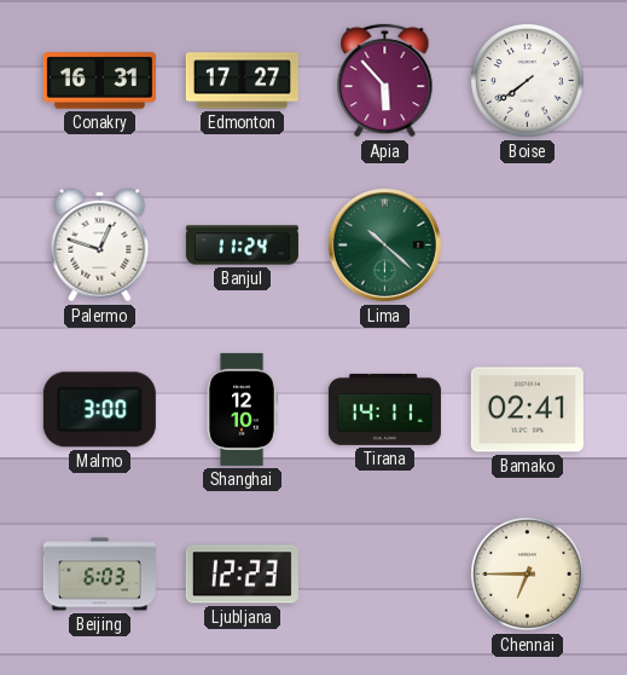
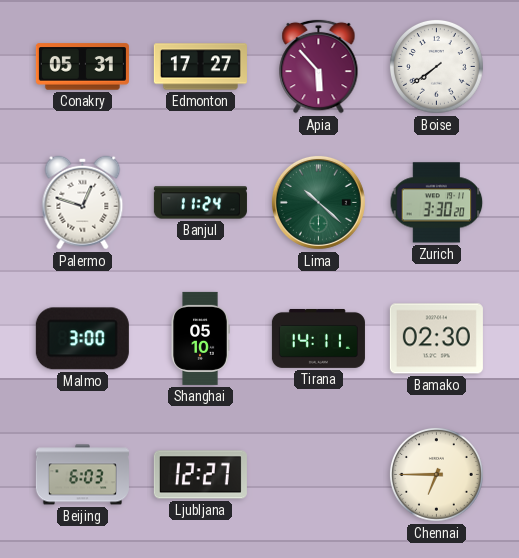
Conakry: 16:31 -> 05:31
Zurich: none -> 3:30
Shanghai: 12:10 -> 05:10
Bamako: 02:41 -> 02:30
Ljubljana: 12:23 -> 12:27
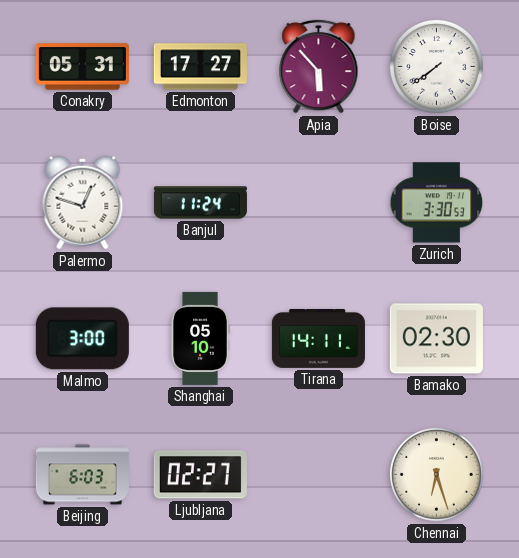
Lima: 10:22 -> none
Zurich: 3:30:20 -> 3:30:53
Ljubljana: 12:27 -> 02:27
Chennai: 6:45 -> 6:27
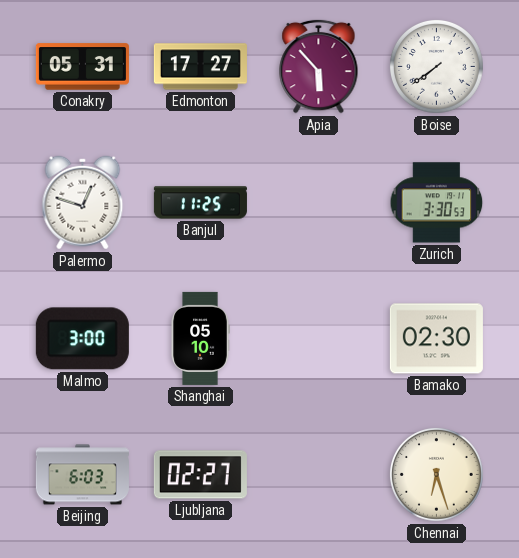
Banjul: 11:24 -> 11:25
Tirana: 14:11 -> none
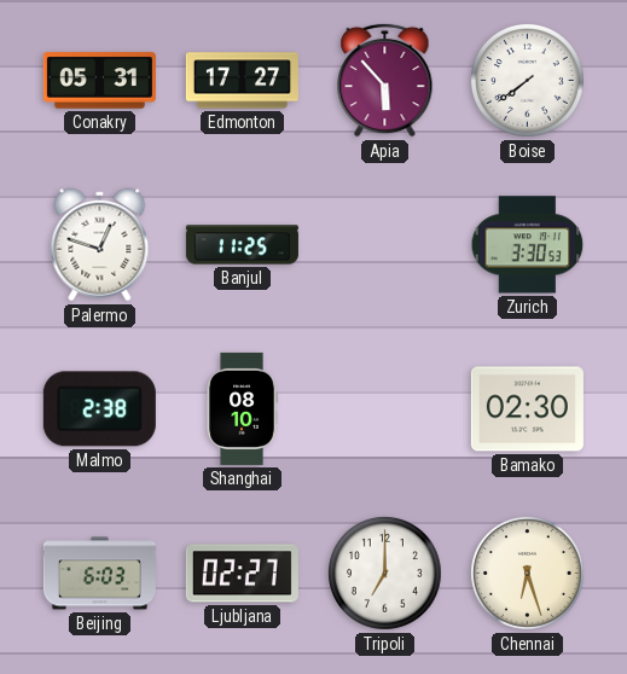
Malmo: 3:00 -> 2:38
Shanghai: 05:10 -> 08:10
Tripoli: none -> 7:00
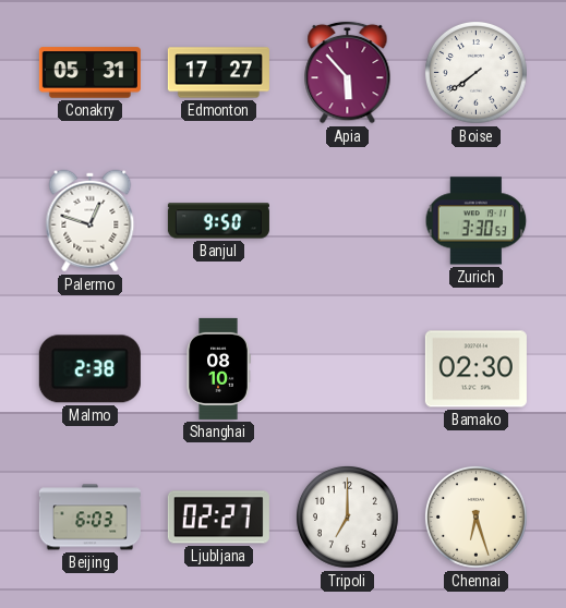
Banjul: 11:25 -> 9:50
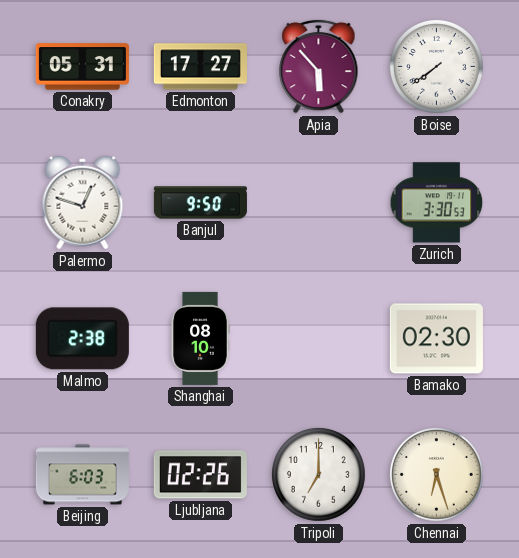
Ljubljana: 02:27 -> 02:26
